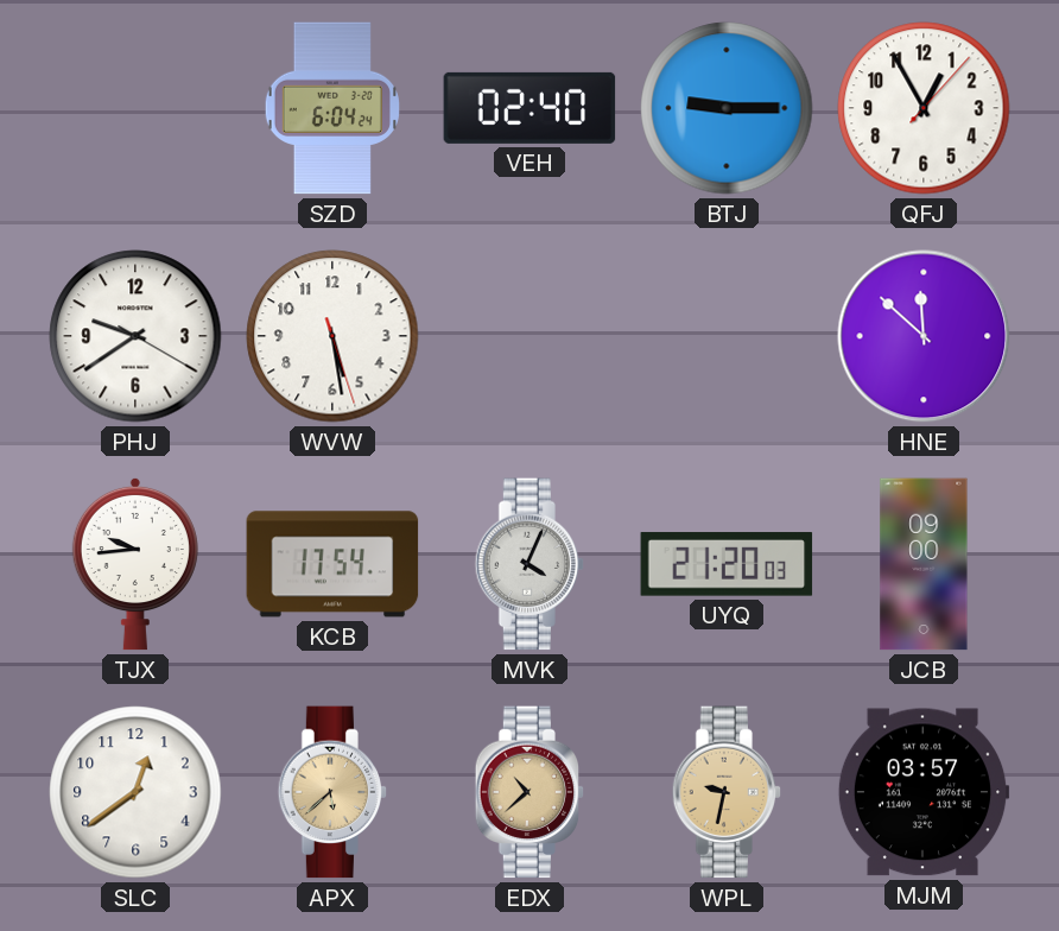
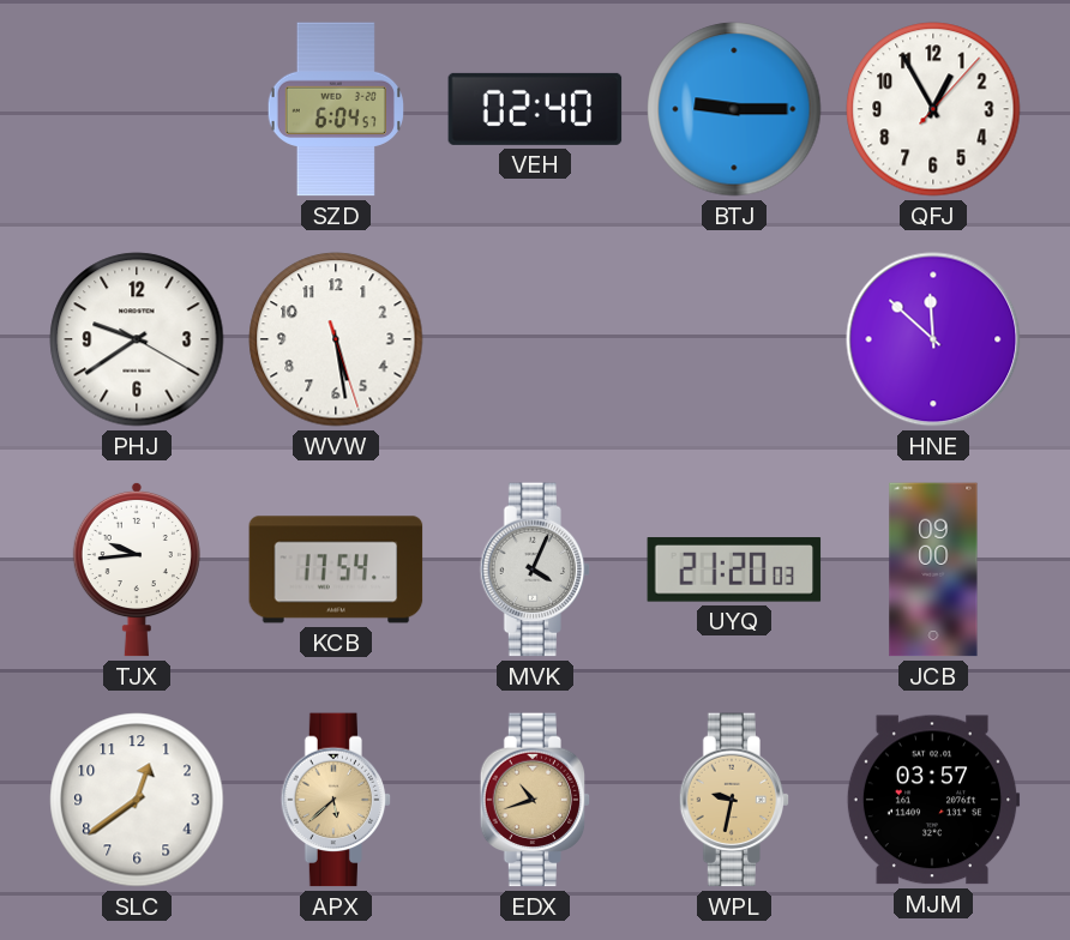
SZD: 6:04:24 -> 6:04:57
EDX: 10:38 -> 10:42
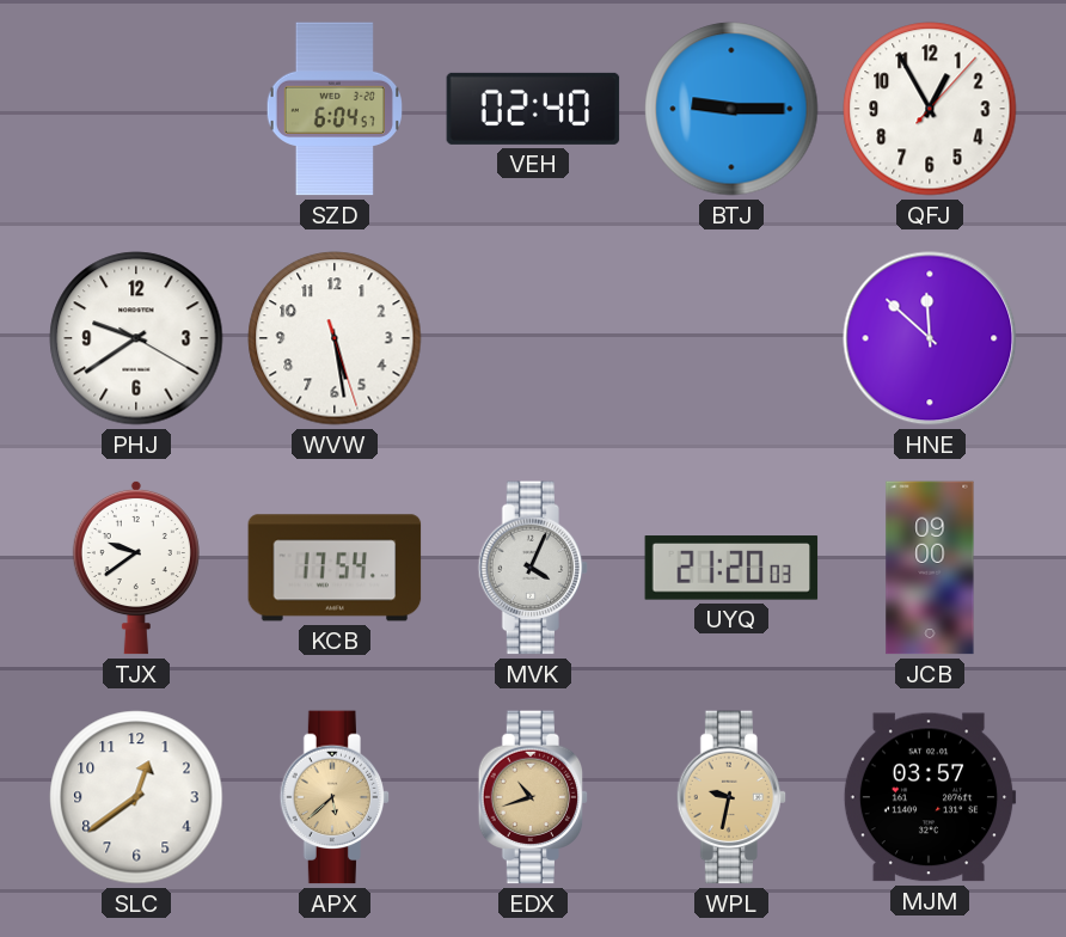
TJX: 9:44 -> 9:39
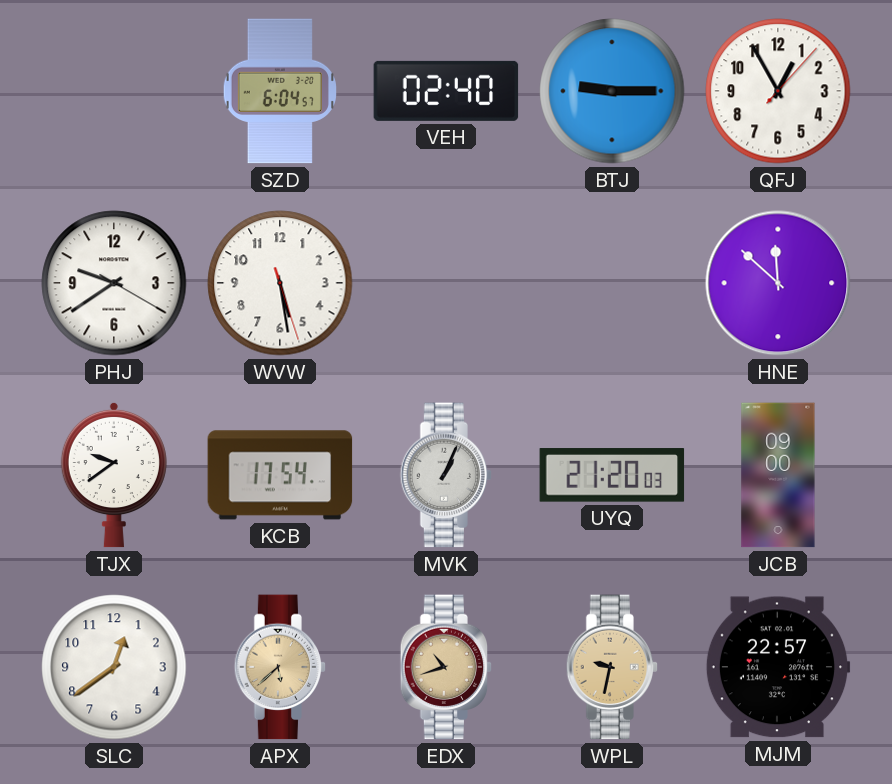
MVK: 4:04 -> 1:04
MJM: 03:57 -> 22:57
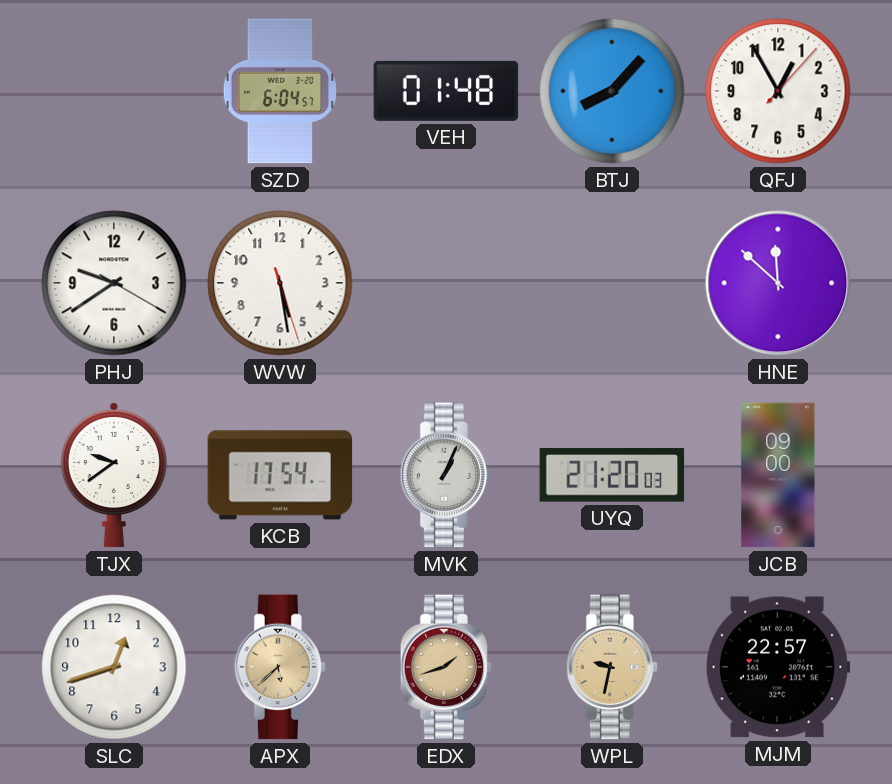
VEH: 02:40 -> 01:48
BTJ: 9:15 -> 8:07
SLC: 12:39 -> 12:42
EDX: 10:42 -> 1:42
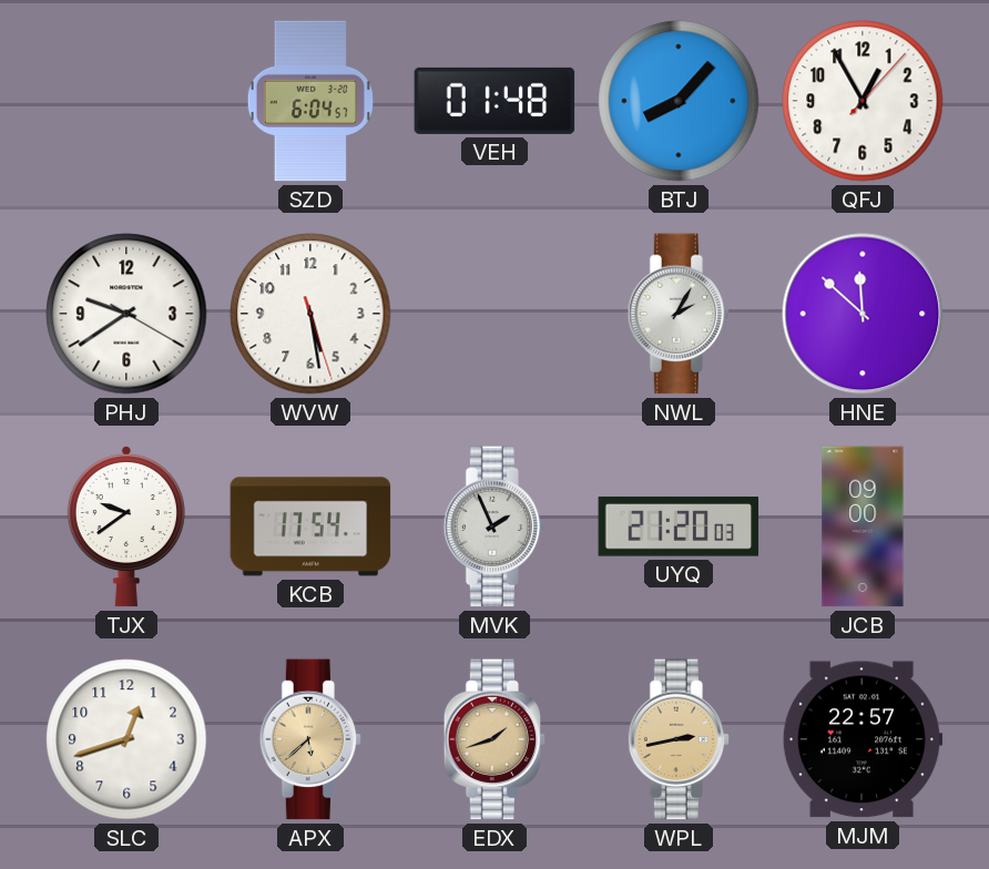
NWL: none -> 2:05
MVK: 1:04 -> 1:56
WPL: 9:32 -> 2:43
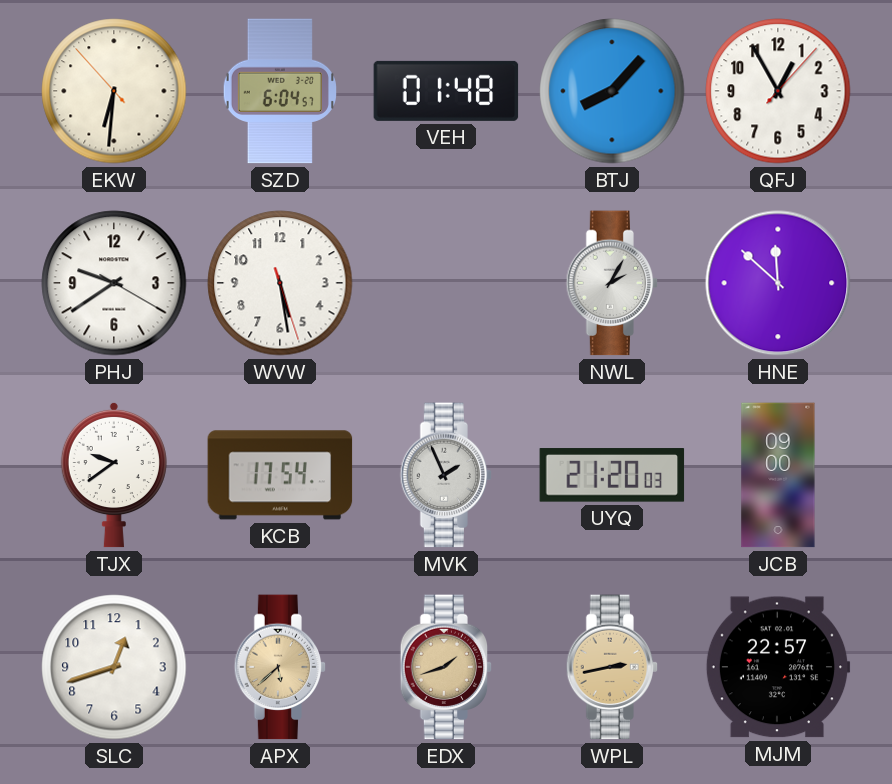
EKW: none -> 6:30
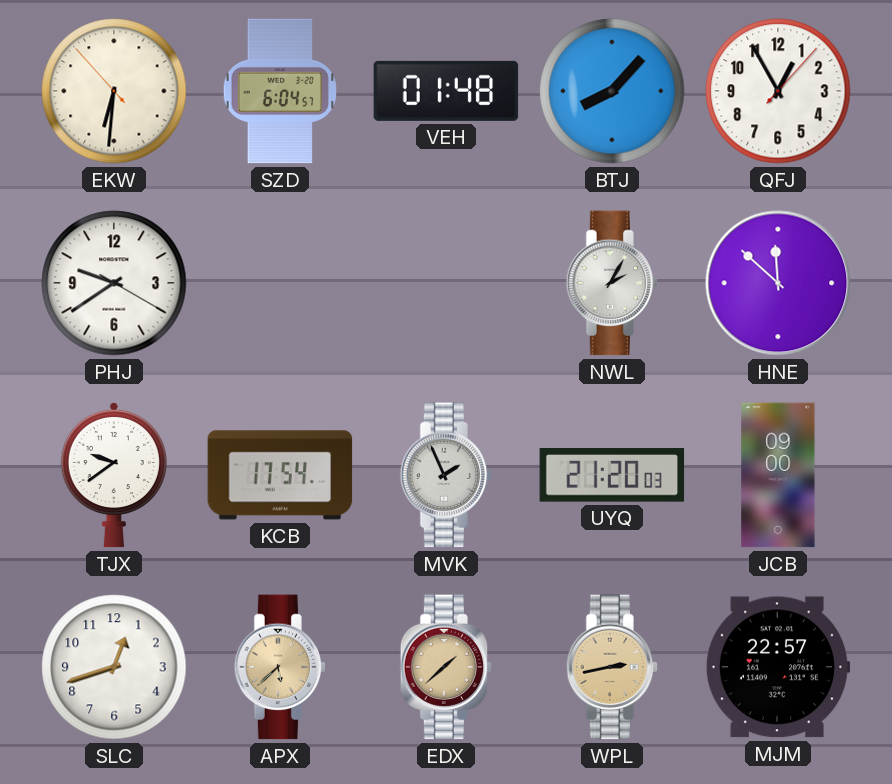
WVW: 5:28 -> none
EDX: 1:42 -> 1:38
